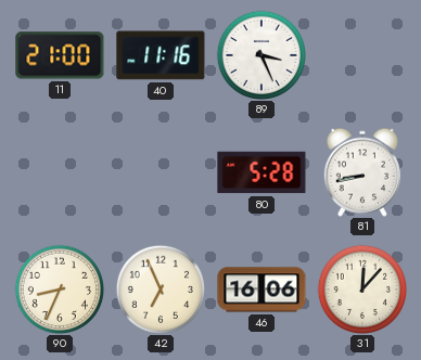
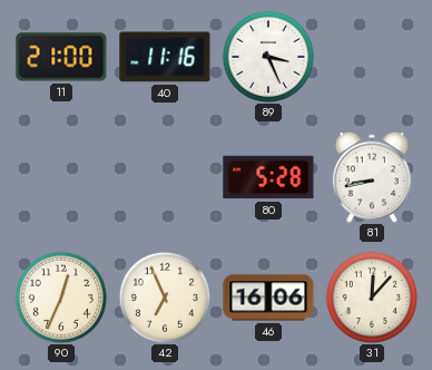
90: 8:34 -> 12:34
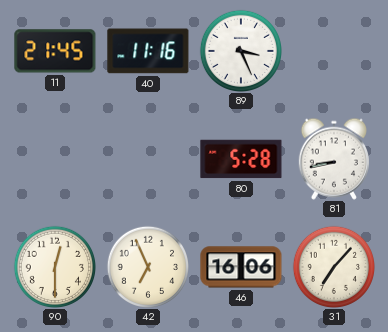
11: 21:00 -> 21:45
90: 12:34 -> 12:30
31: 12:07 -> 7:07
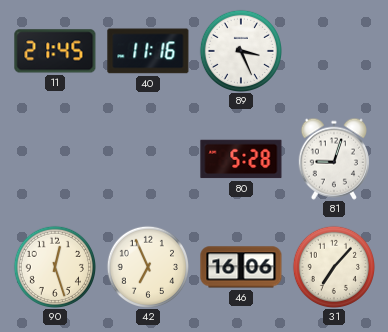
81: 8:43 -> 9:03
90: 12:30 -> 12:27
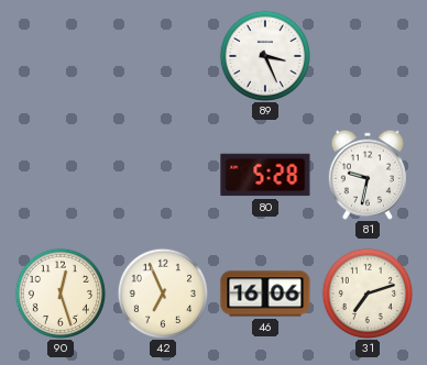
11: 21:45 -> none
40: 11:16 -> none
81: 9:03 -> 9:32
31: 7:07 -> 7:12
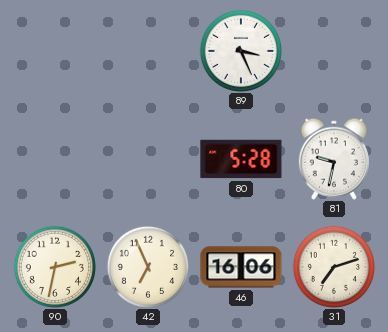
90: 12:27 -> 2:32
